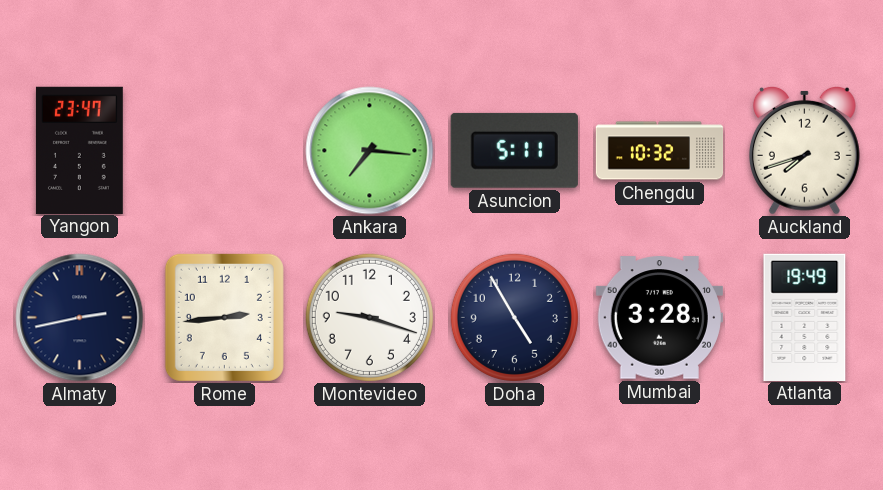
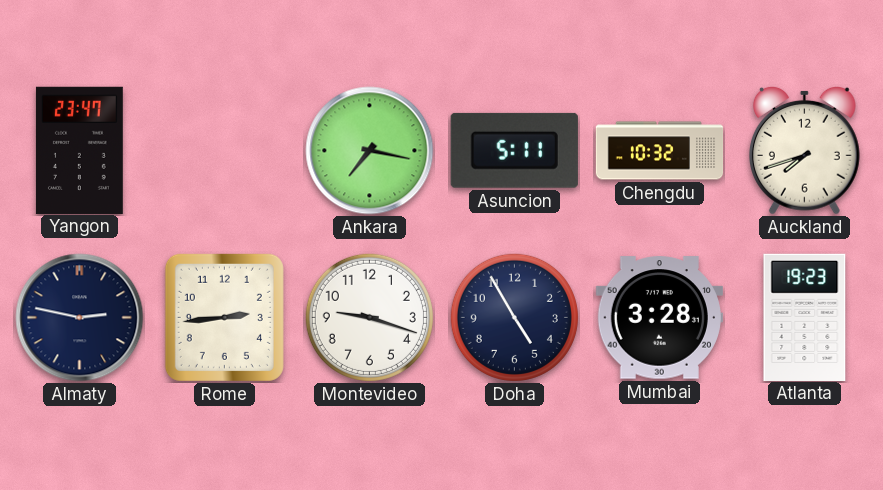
Ankara: 7:16 -> 7:17
Almaty: 2:43 -> 2:47
Atlanta: 19:49 -> 19:23
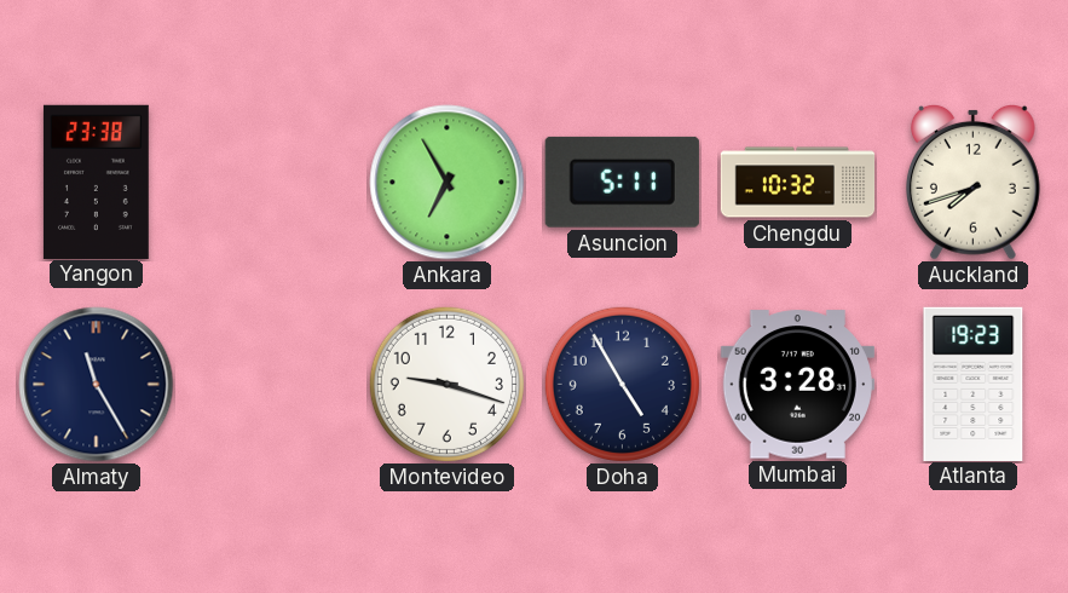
Yangon: 23:47 -> 23:38
Ankara: 7:17 -> 6:55
Almaty: 2:47 -> 11:25
Rome: 2:44 -> none
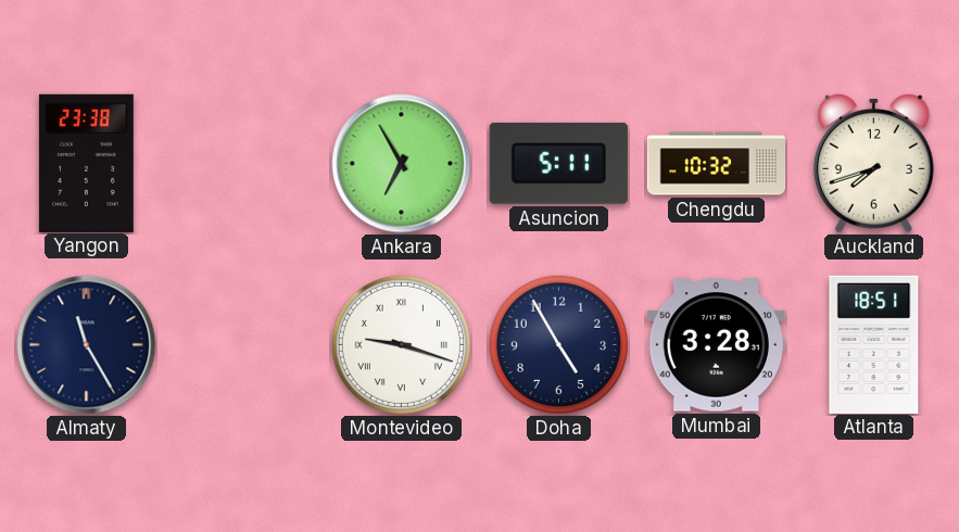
Montevideo numerals: Arabic -> Roman
Atlanta: 19:23 -> 18:51
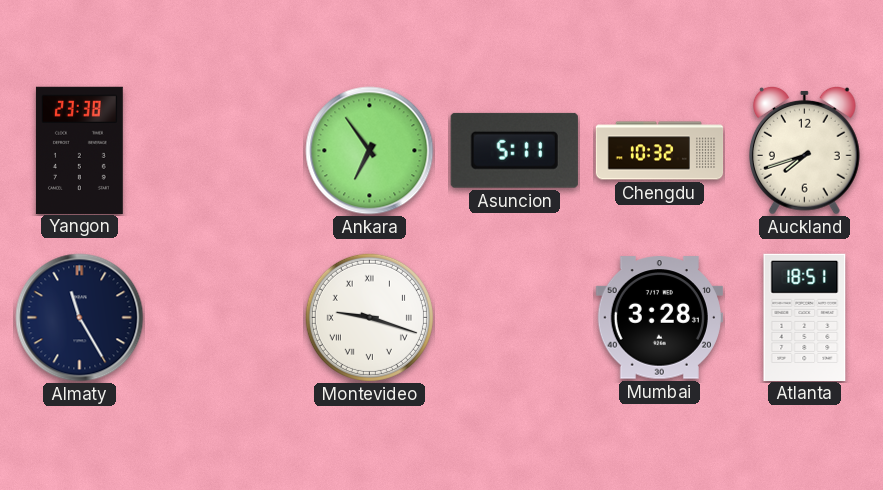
Ankara: 6:55 -> 6:54
Doha: 4:55 -> none
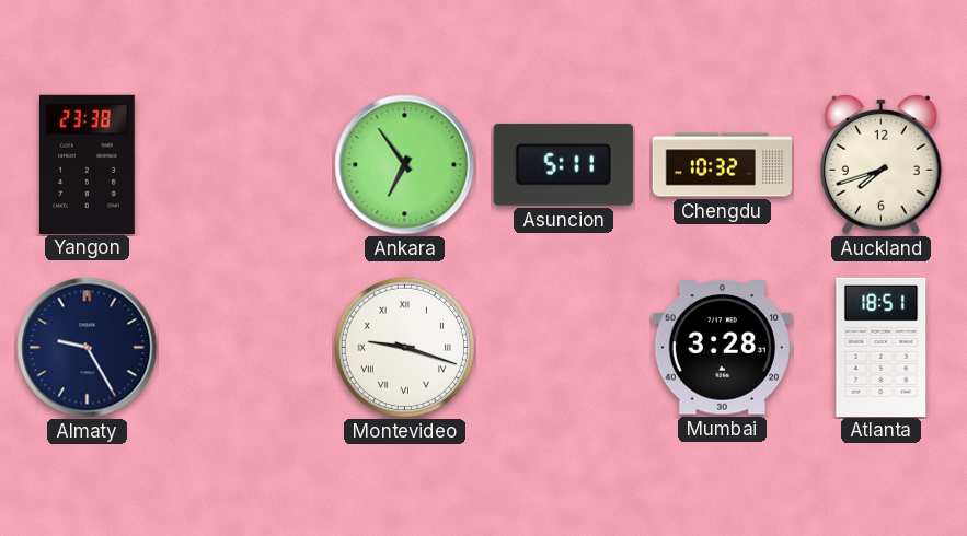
Almaty: 11:25 -> 9:25
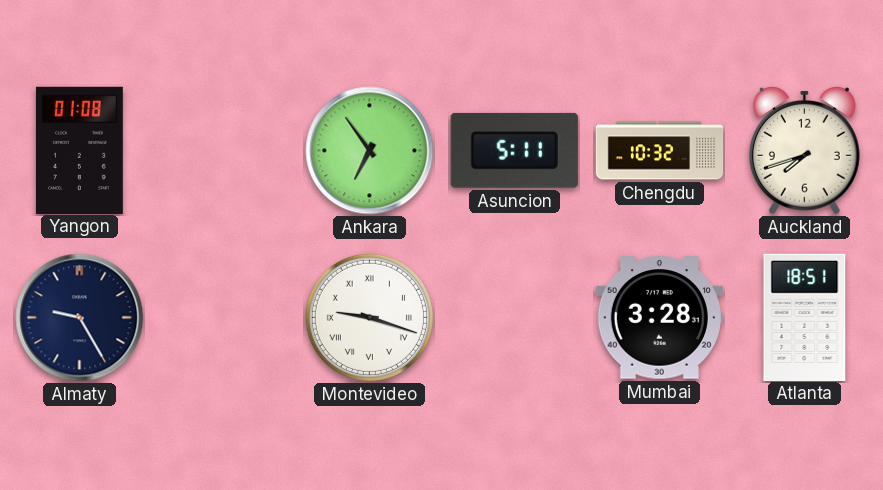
Yangon: 23:38 -> 01:08
